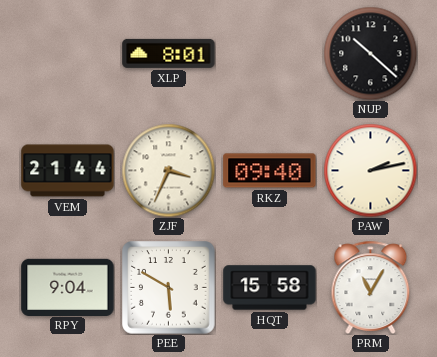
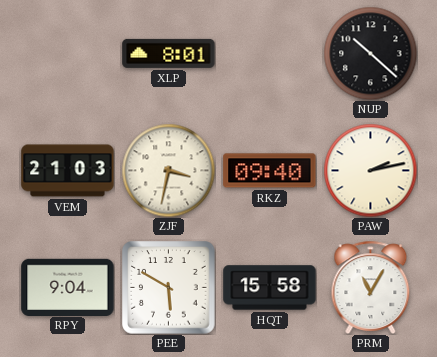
VEM: 21:44 -> 21:03
ZJF: 3:34 -> 3:32
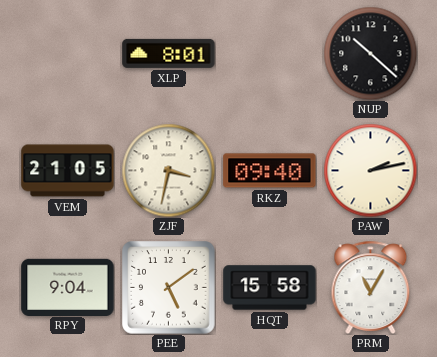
VEM: 21:03 -> 21:05
PEE: 5:50 -> 5:09
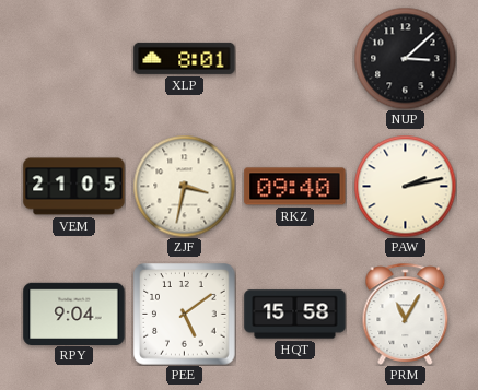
NUP: 10:22 -> 3:08
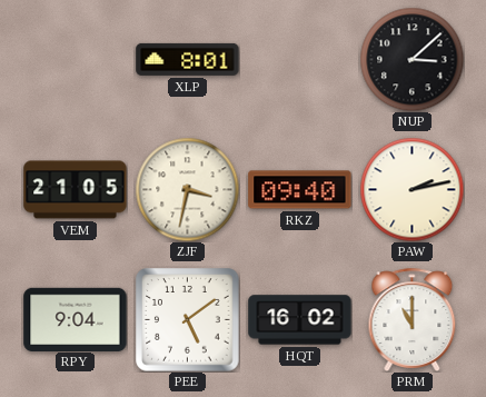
HQT: 15:58 -> 16:02
PRM: 11:05 -> 11:00
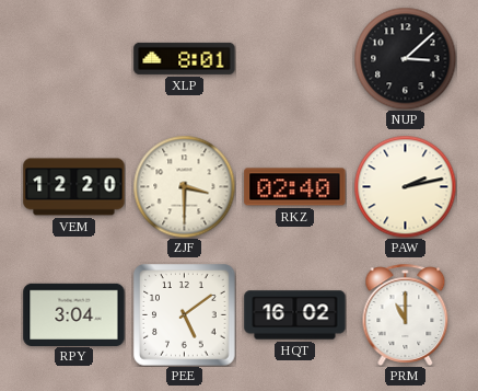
VEM: 21:05 -> 12:20
ZJF: 3:32 -> 3:30
RKZ: 09:40 -> 02:40
RPY: 9:04 -> 3:04
